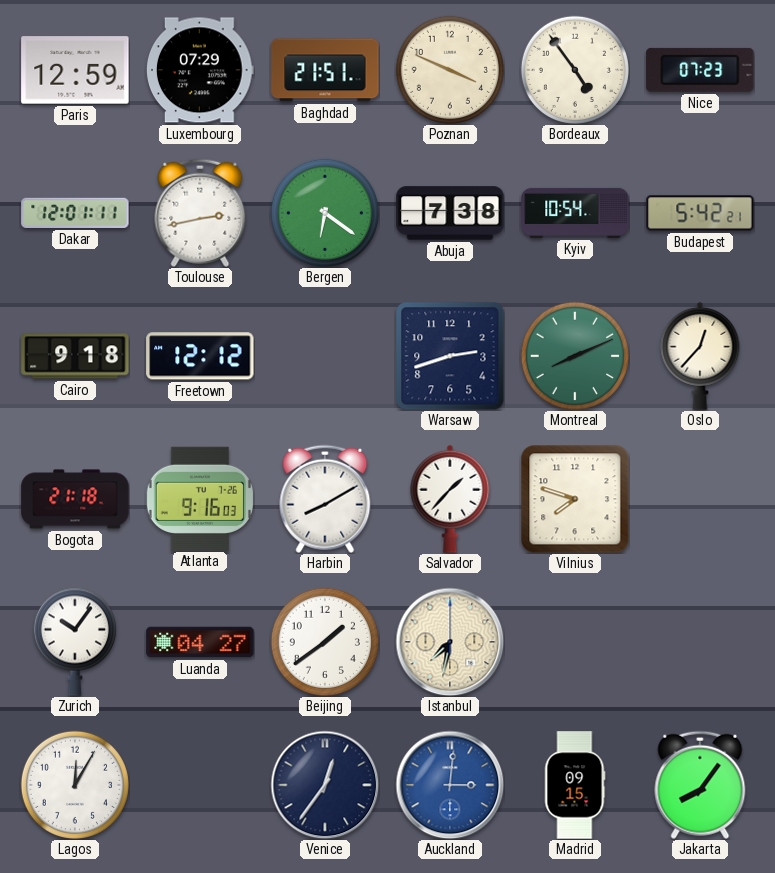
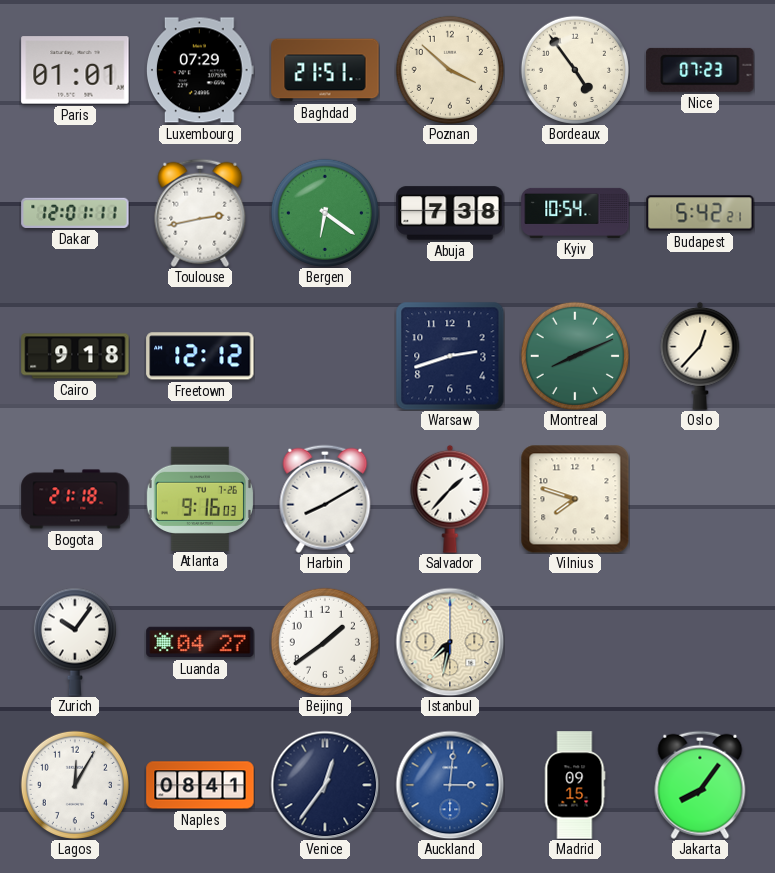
Paris: 12:59 -> 01:01
Poznan: 3:49 -> 3:52
Naples: none -> 08:41
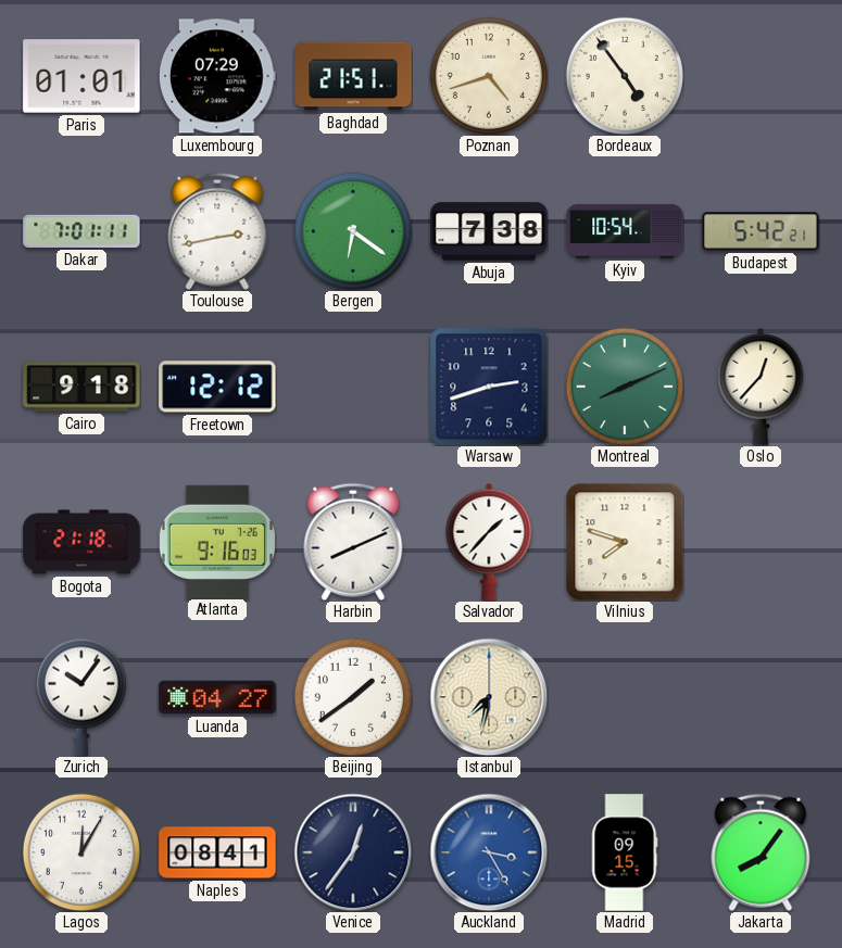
Poznan: 3:52 -> 4:42
Nice: 07:23 -> none
Dakar: 12:01 -> 7:01
Harbin: 8:10 -> 8:11
Auckland: 3:01 -> 3:25
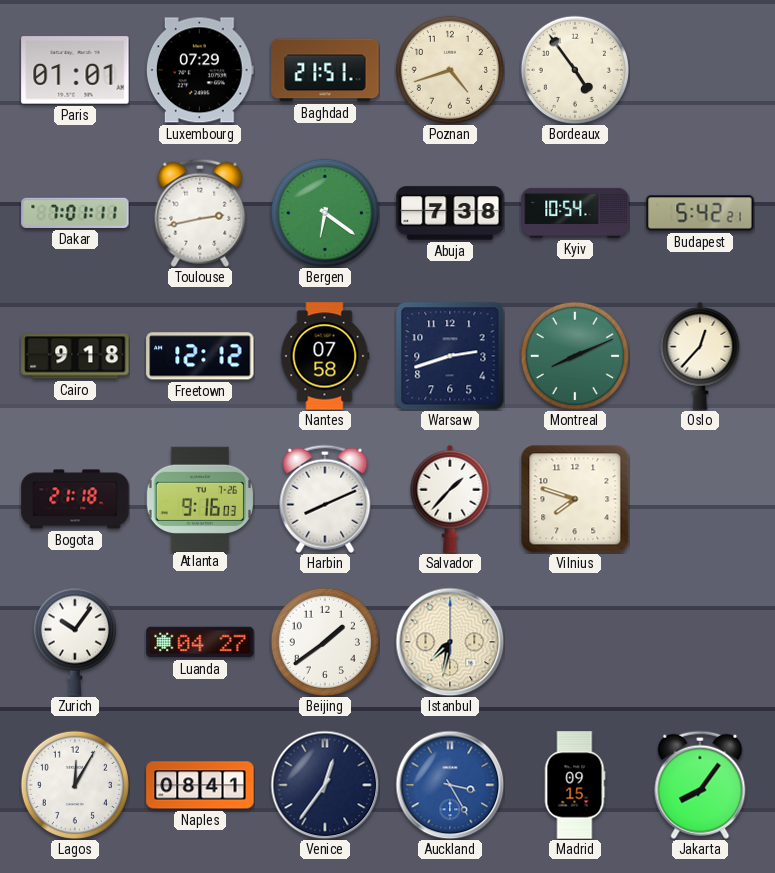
Nantes: none -> 07:58
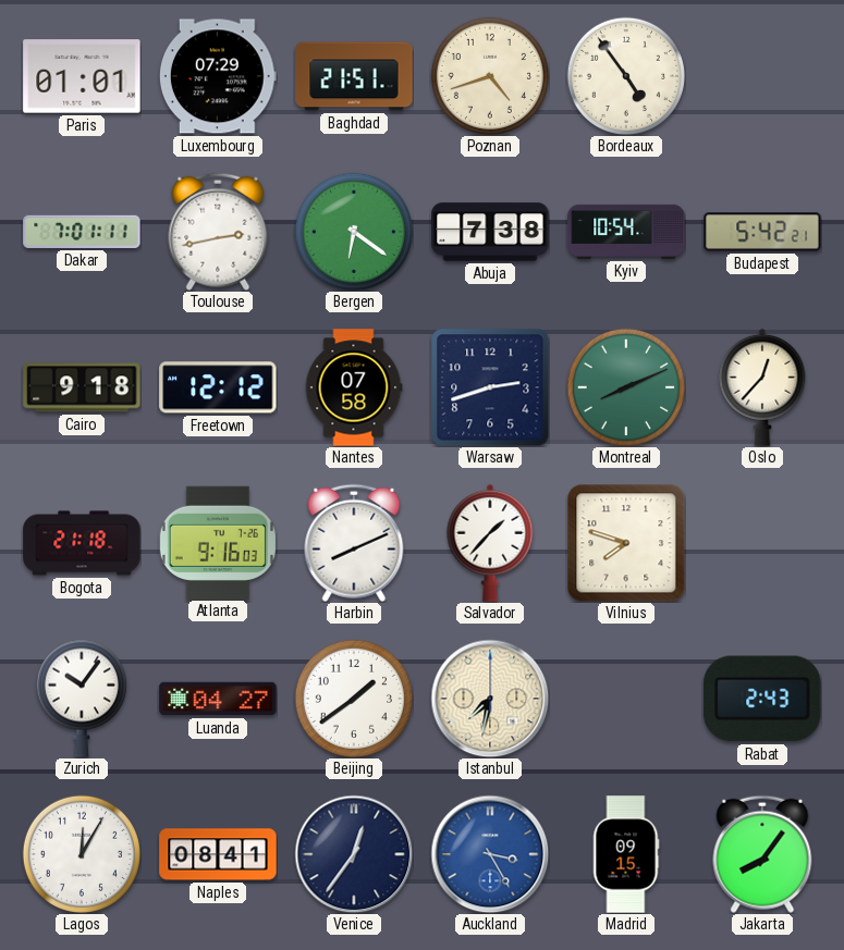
Rabat: none -> 2:43
